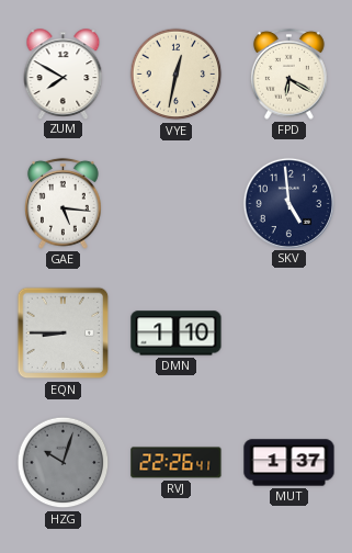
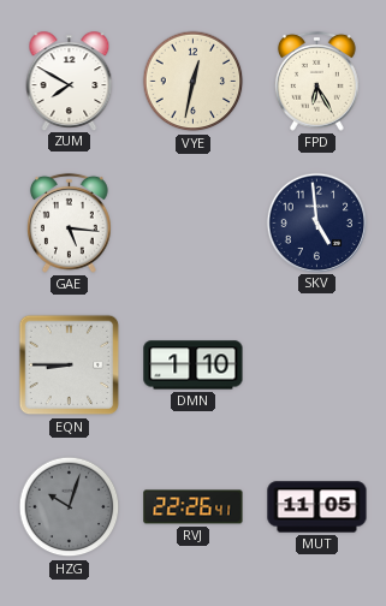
FPD: 6:20 -> 6:25
MUT: 1:37 -> 11:05
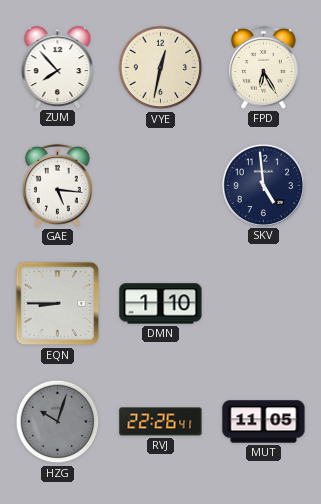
ZUM: 7:50 -> 7:53
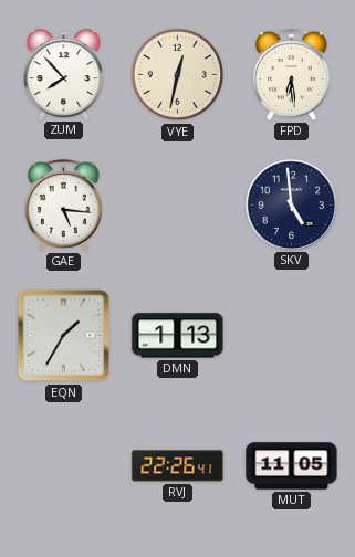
FPD: 6:25 -> 6:29
EQN: 8:45 -> 1:35
DMN: 1:10 -> 1:13
HZG: 10:03 -> none
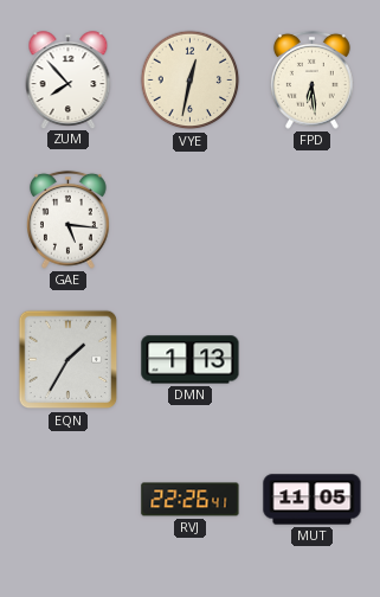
SKV: 4:59 -> none
